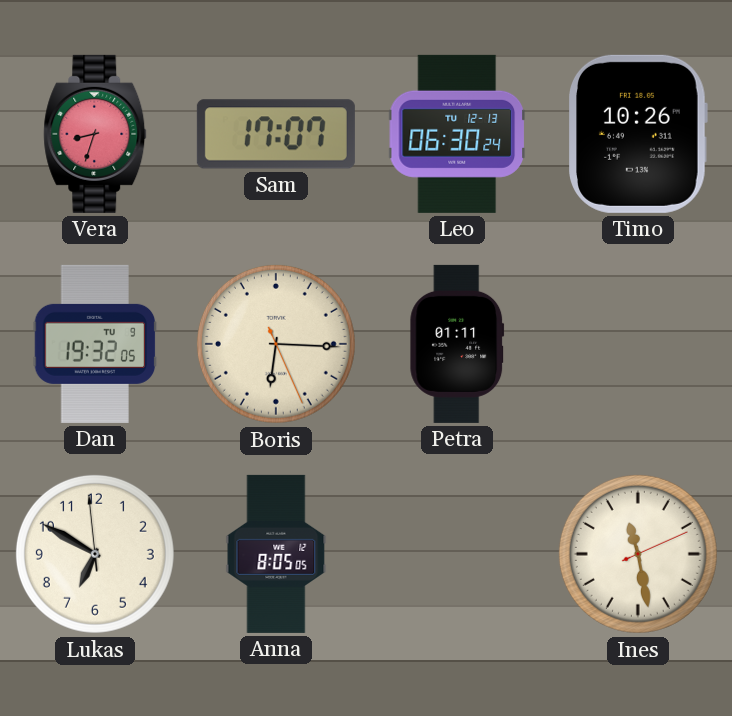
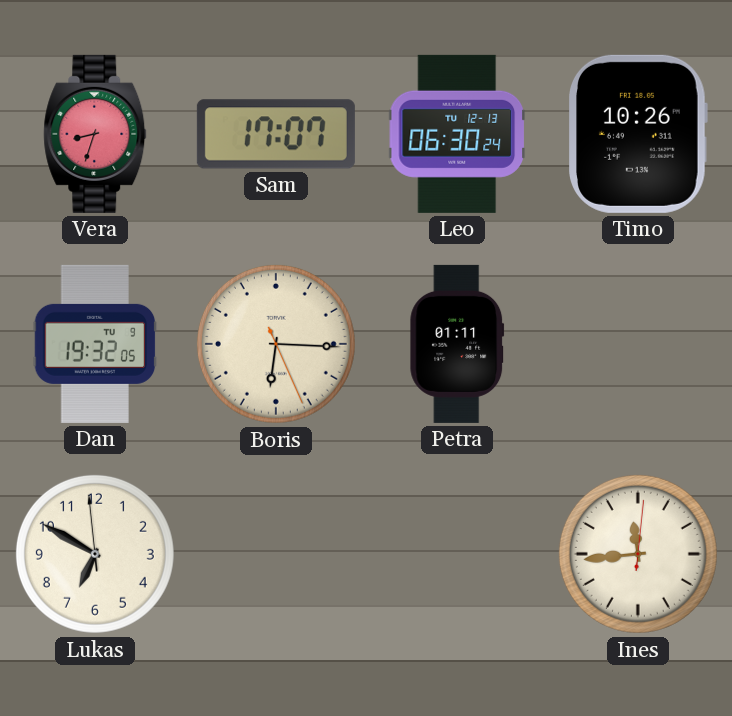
Anna: 8:05 -> none
Ines: 11:28 -> 11:44
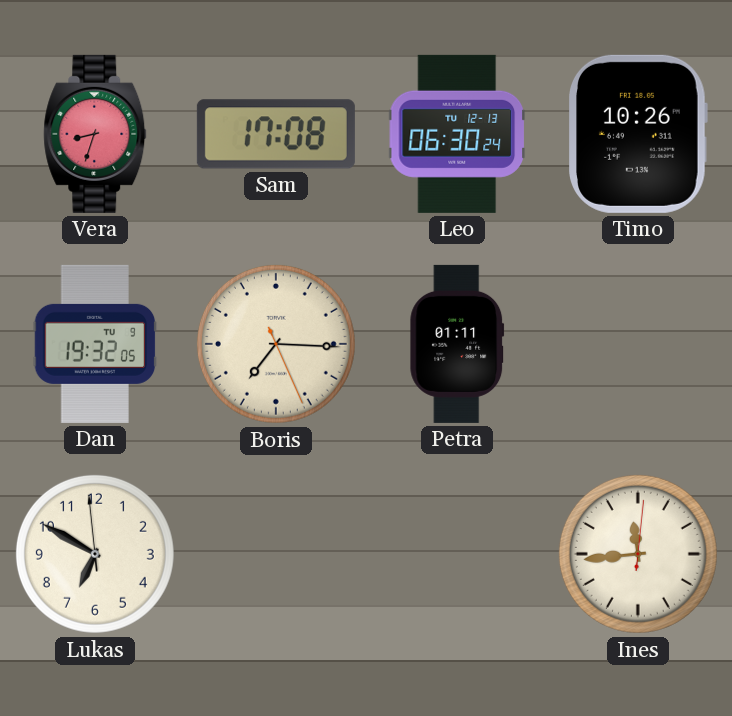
Sam: 17:07 -> 17:08
Boris: 6:15 -> 7:15
